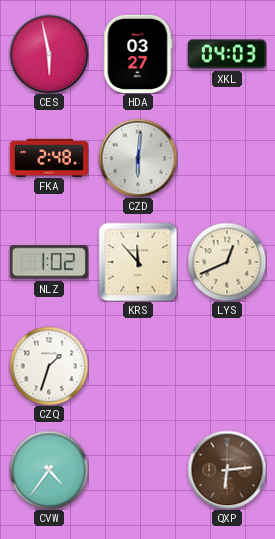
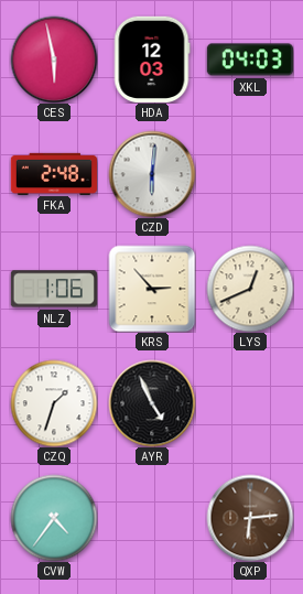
HDA: 03:27 -> 12:03
NLZ: 1:02 -> 1:06
KRS: 11:53 -> 2:53
AYR: none -> 4:56
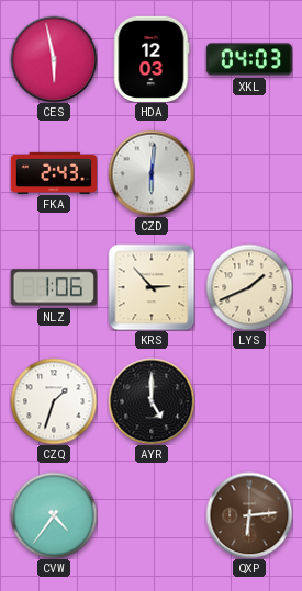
FKA: 2:48 -> 2:43
LYS: 12:41 -> 1:41
AYR: 4:56 -> 5:00
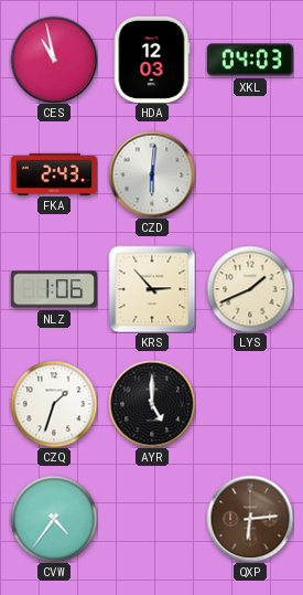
CES: 5:58 -> 10:58
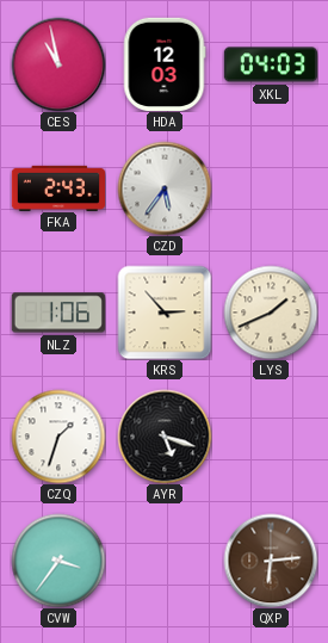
CZD: 6:01 -> 5:36
AYR: 5:00 -> 5:18
CVW: 4:36 -> 3:36
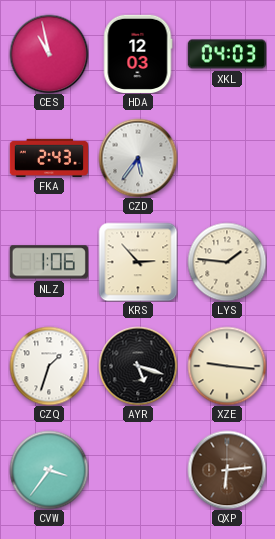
LYS: 1:41 -> 1:46
XZE: none -> 9:16
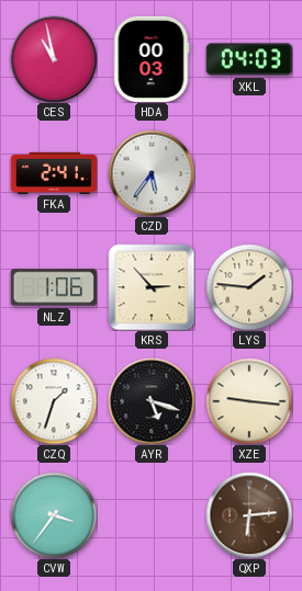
HDA: 12:03 -> 00:03
FKA: 2:43 -> 2:41
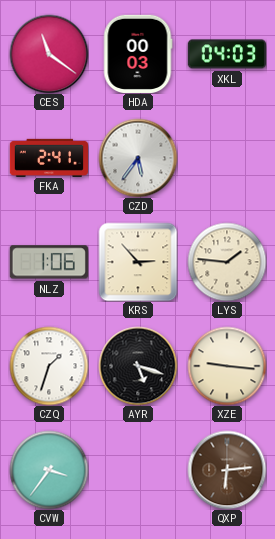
CES: 10:58 -> 11:21
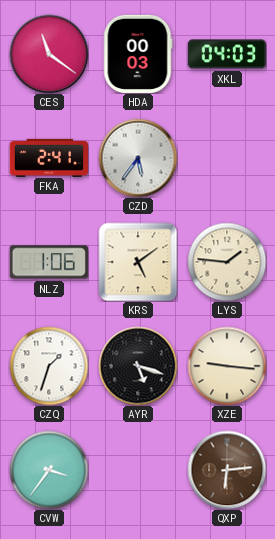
KRS: 2:53 -> 5:09
